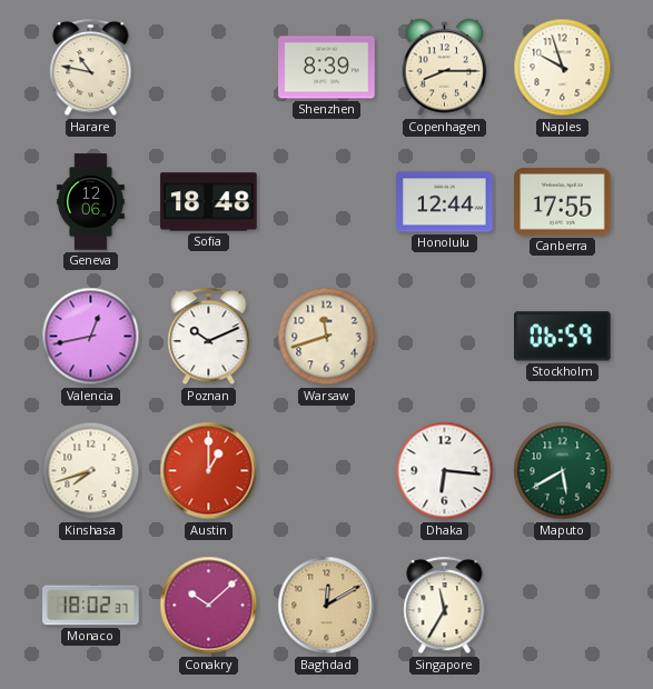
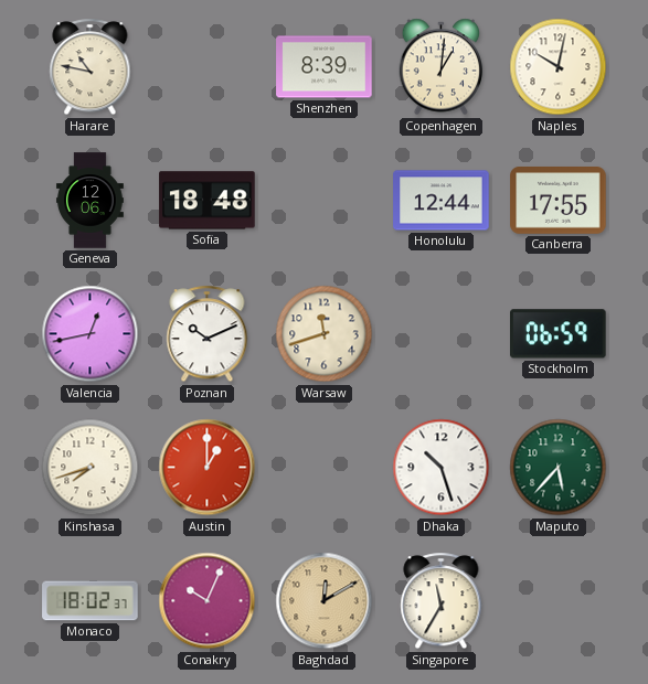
Copenhagen: 8:15 -> 1:01
Naples: 9:57 -> 10:02
Dhaka: 6:16 -> 10:27
Maputo: 5:40 -> 5:37
Conakry: 10:08 -> 10:04
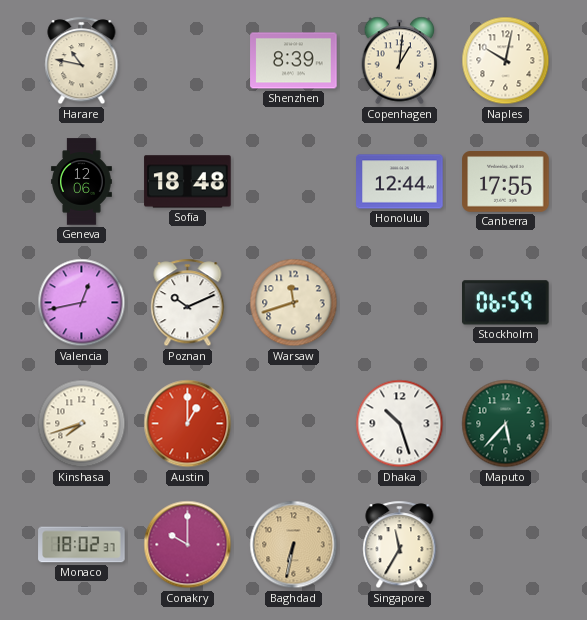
Conakry: 10:04 -> 10:00
Baghdad: 12:10 -> 6:32
